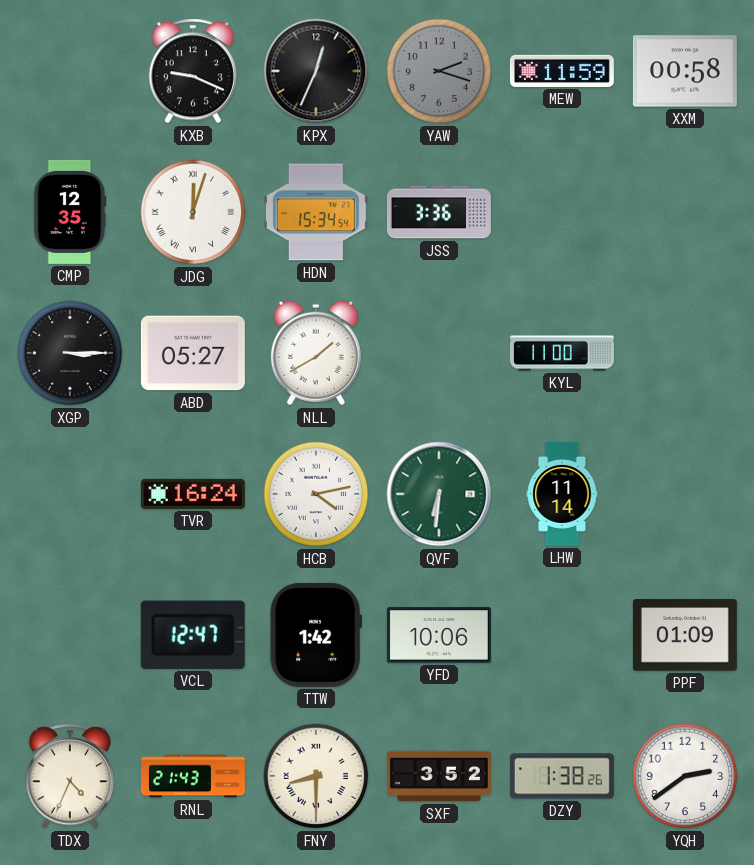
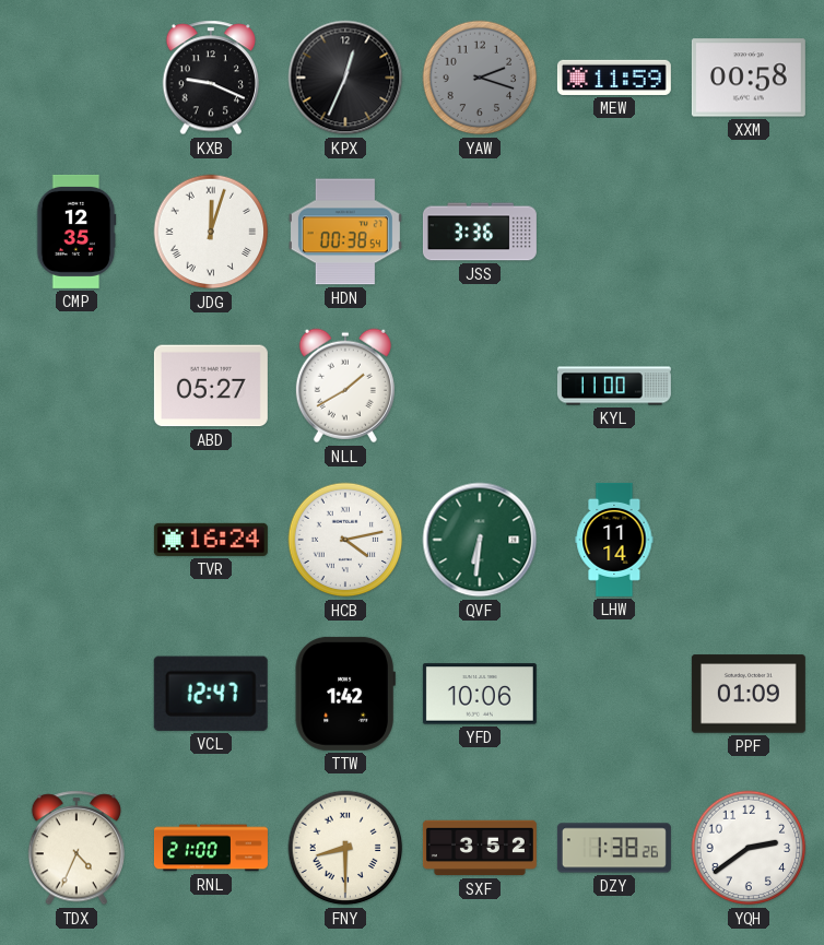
HDN: 15:34 -> 00:38
XGP: 3:15 -> none
RNL: 21:43 -> 21:00
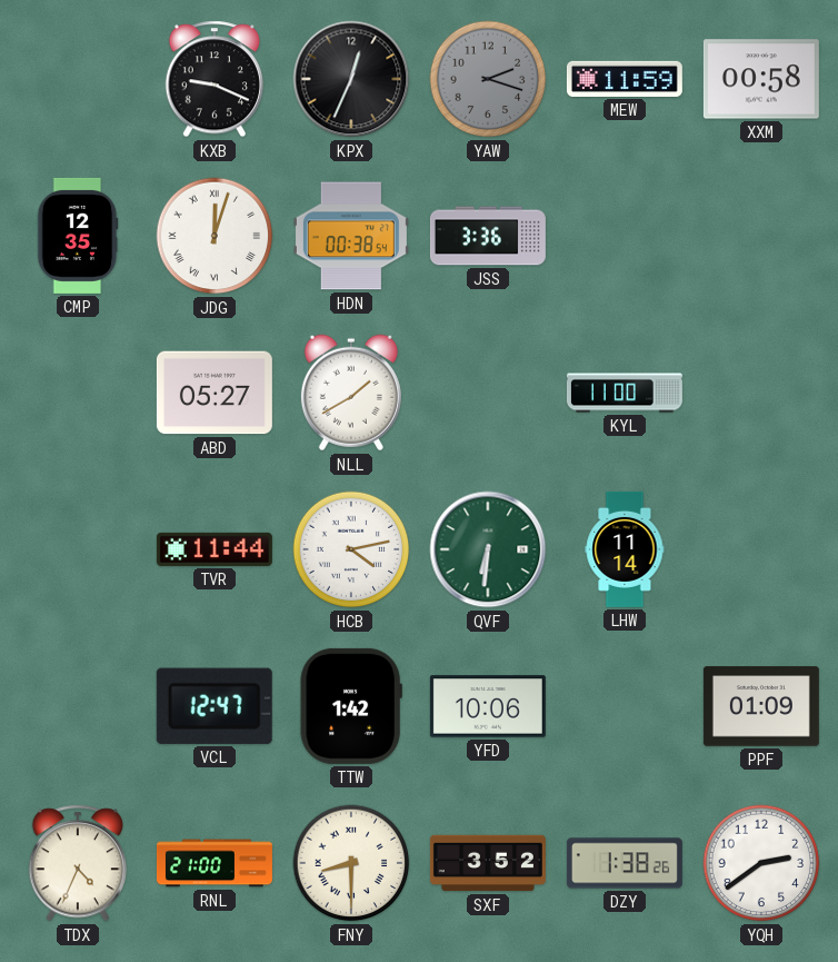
TVR: 16:24 -> 11:44
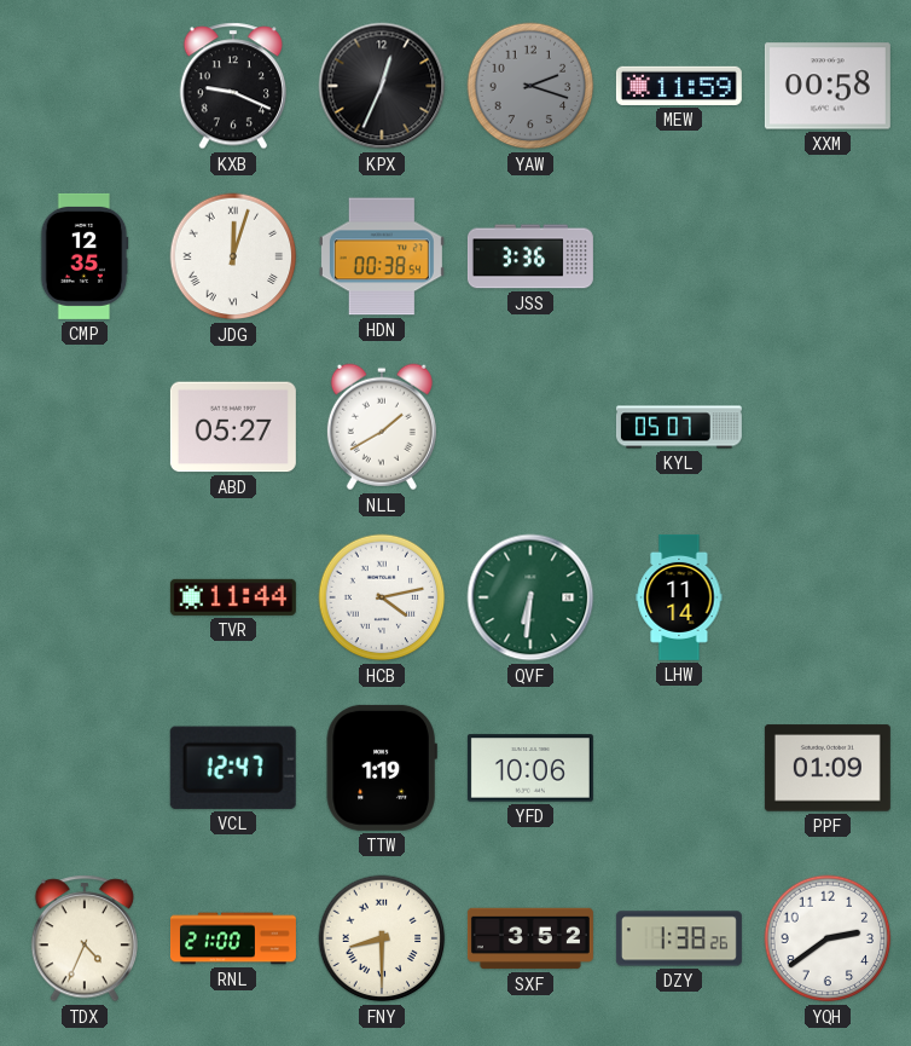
KYL: 11:00 -> 05:07
TTW: 1:42 -> 1:19
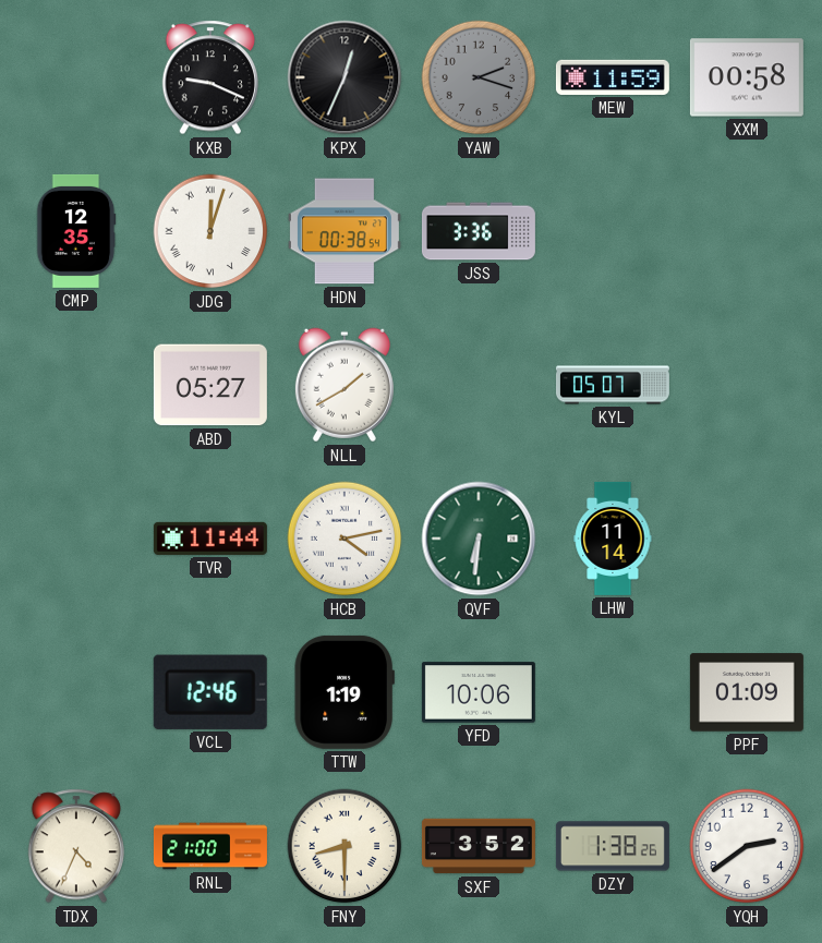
VCL: 12:47 -> 12:46
